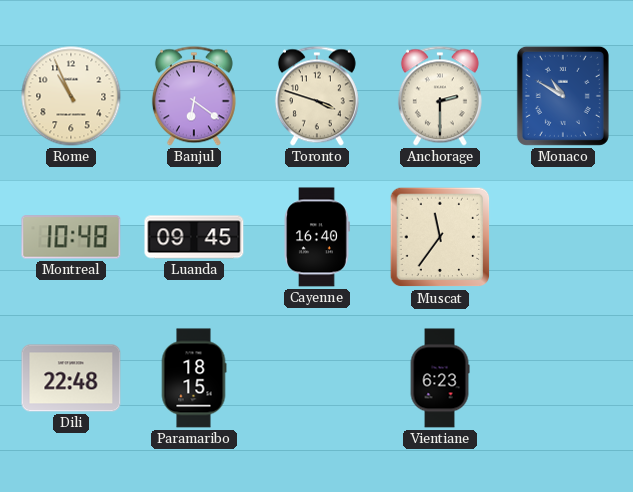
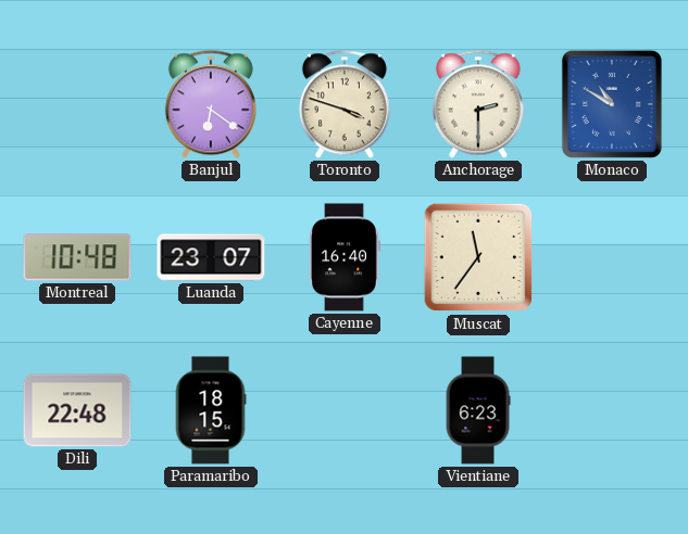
Rome: 10:56 -> none
Luanda: 09:45 -> 23:07
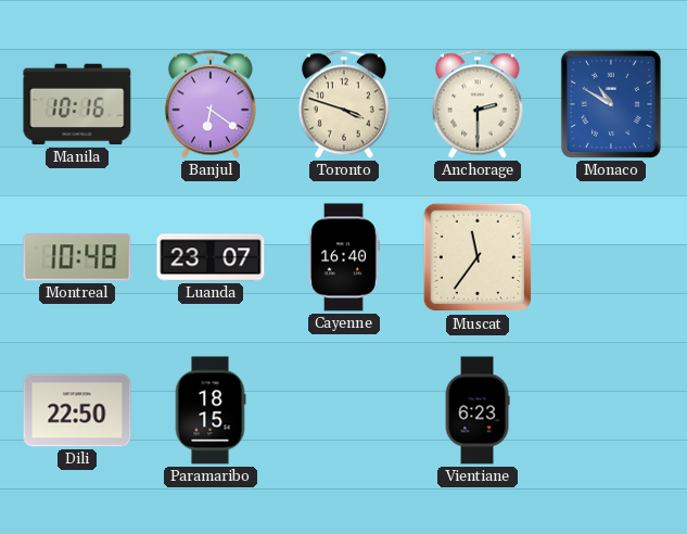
Manila: none -> 10:16
Dili: 22:48 -> 22:50
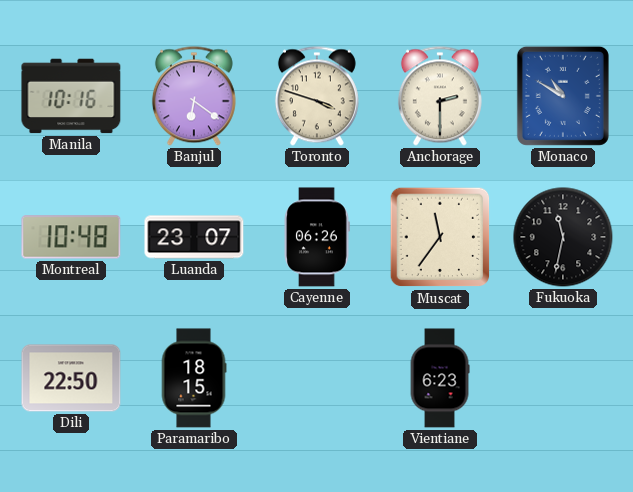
Cayenne: 16:40 -> 06:26
Fukuoka: none -> 11:32
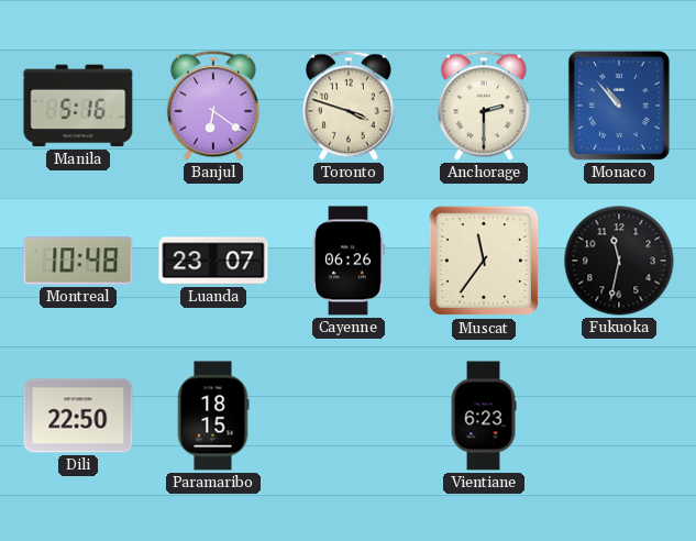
Manila: 10:16 -> 5:16
Monaco: 10:50 -> 10:53
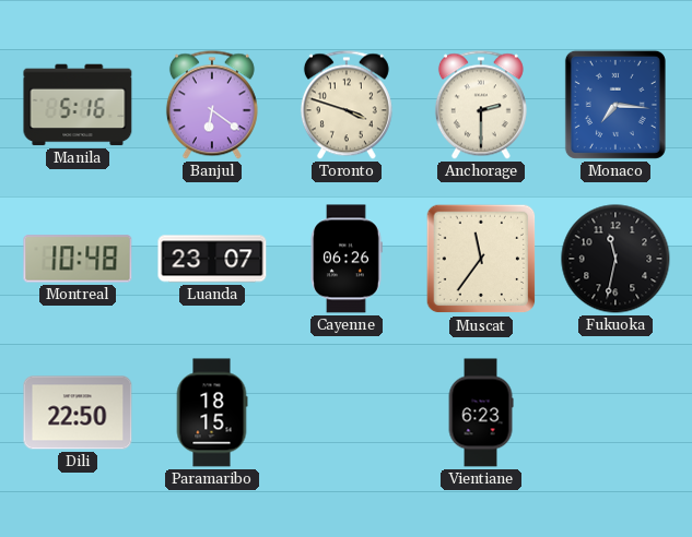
Monaco: 10:53 -> 7:16
